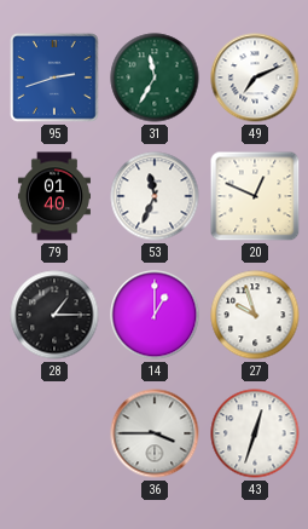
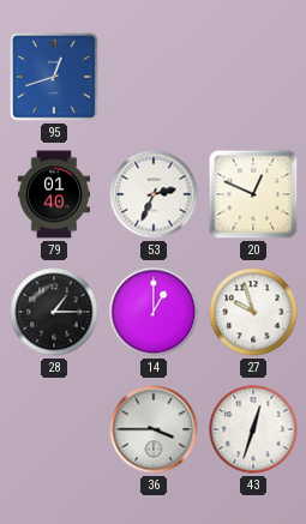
95: 2:42 -> 12:42
31: 11:35 -> none
49: 7:11 -> none
53: 11:34 -> 2:34
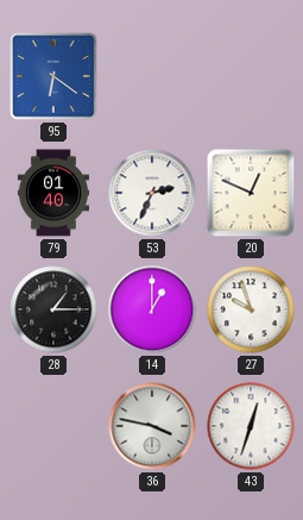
95: 12:42 -> 6:21
36: 3:45 -> 3:47
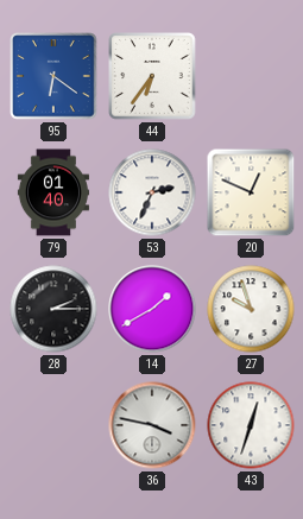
44: none -> 6:36
28: 1:15 -> 2:15
14: 1:00 -> 1:40
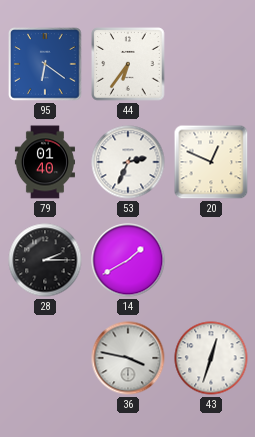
27: 9:57 -> none
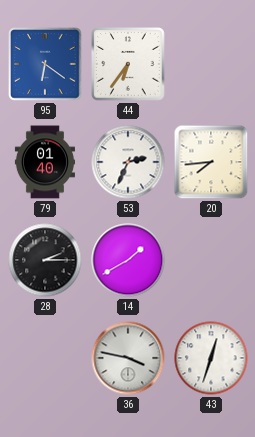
20: 12:49 -> 7:44
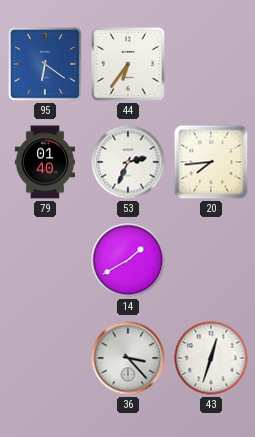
28: 2:15 -> none
36: 3:47 -> 3:23
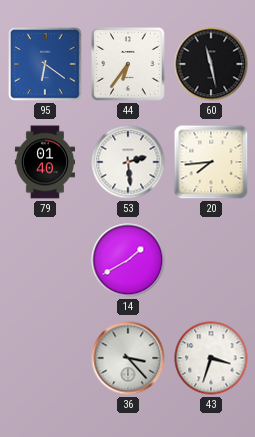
60: none -> 11:28
53: 2:34 -> 2:29
43: 12:33 -> 3:33
